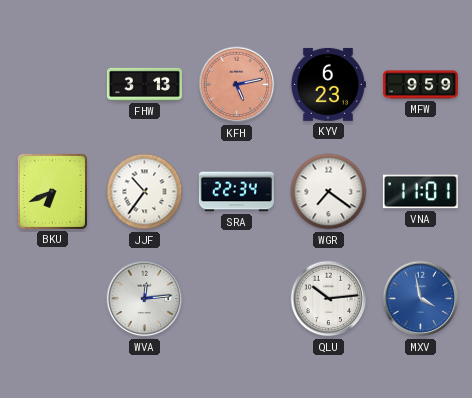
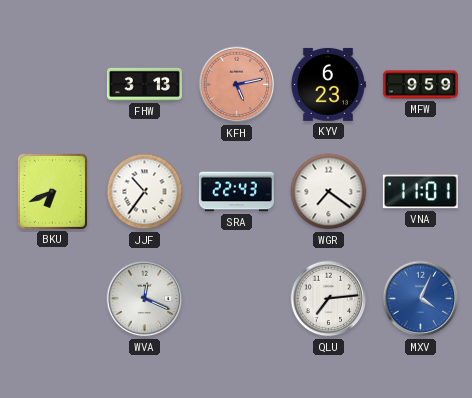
SRA: 22:34 -> 22:43
WVA: 12:14 -> 12:19
QLU: 10:14 -> 7:14
MXV: 3:58 -> 4:04
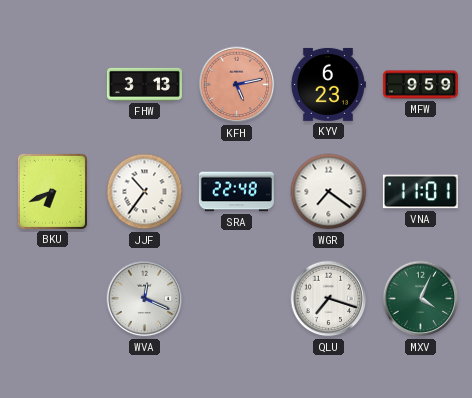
SRA: 22:43 -> 22:48
QLU: 7:14 -> 7:18
MXV dial: blue -> green
